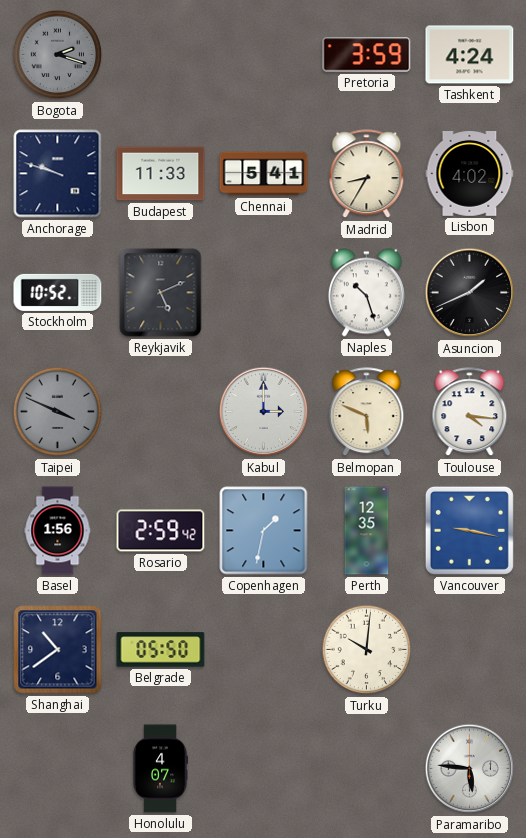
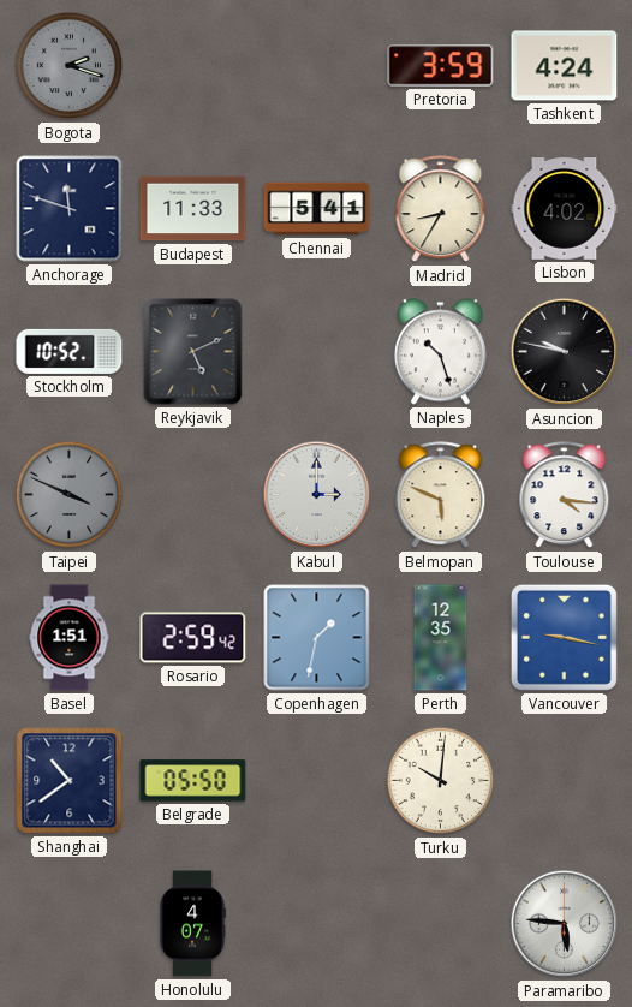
Anchorage: 9:48 -> 11:48
Asuncion: 1:41 -> 9:47
Basel: 1:56 -> 1:51
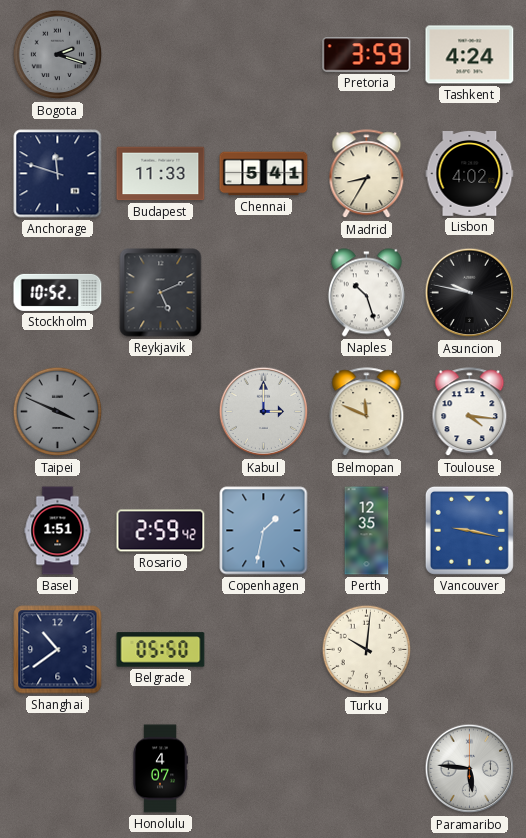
Belmopan: 5:49 -> 11:49
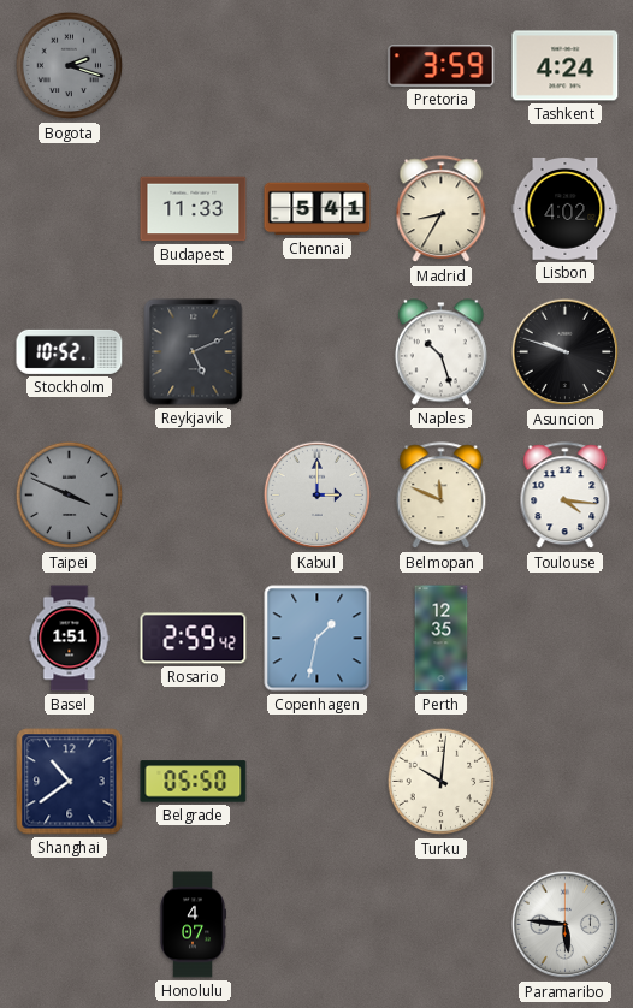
Anchorage: 11:48 -> none
Asuncion: 9:47 -> 9:48
Vancouver: 9:17 -> none
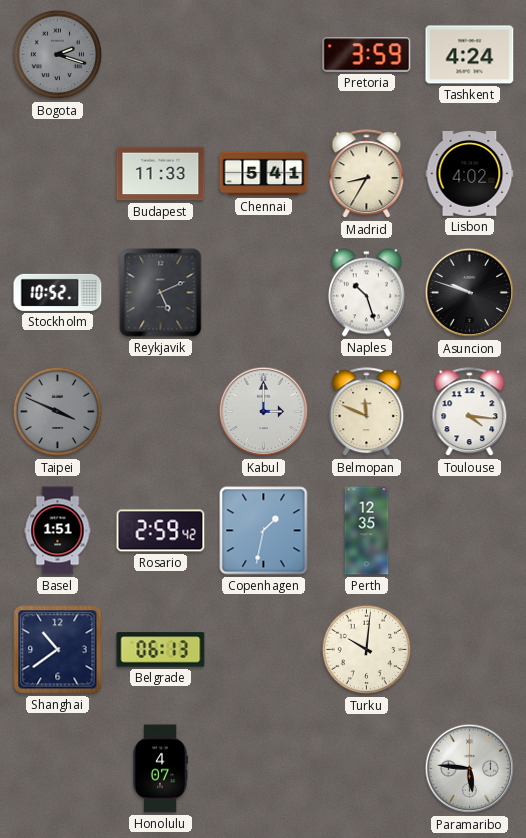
Belgrade: 05:50 -> 06:13
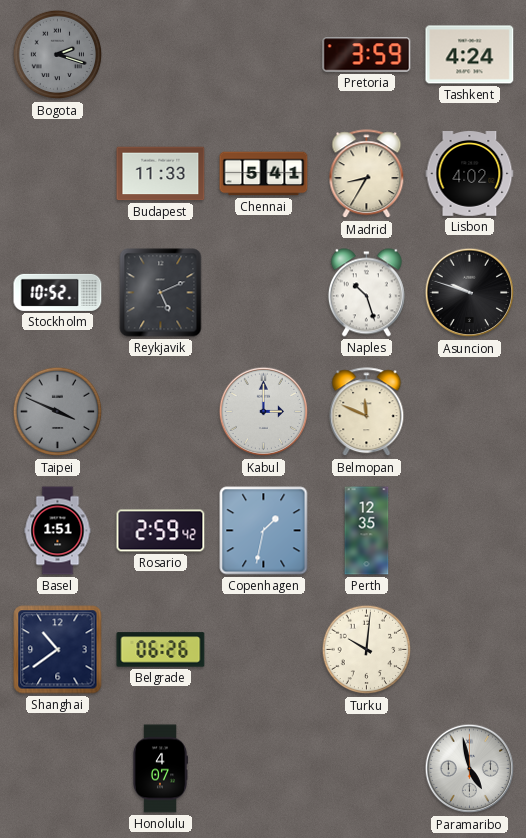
Toulouse: 4:16 -> none
Belgrade: 06:13 -> 06:26
Paramaribo: 5:46 -> 4:58
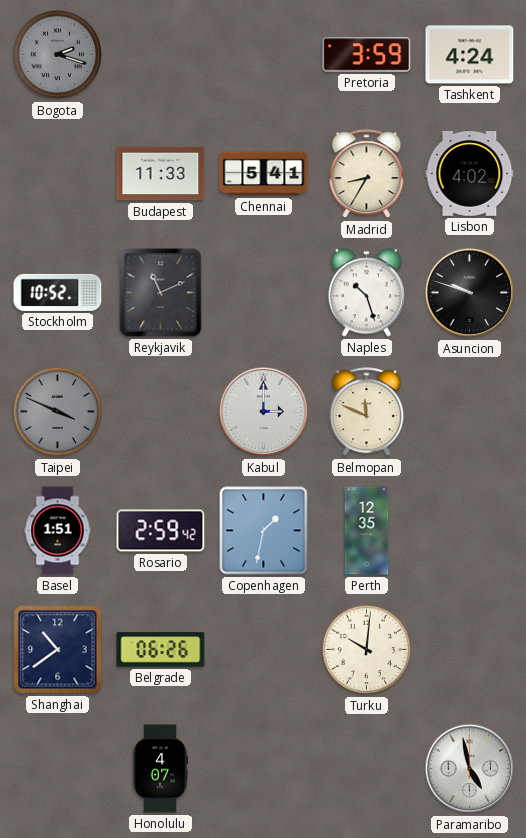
Reykjavik: 5:11 -> 11:11
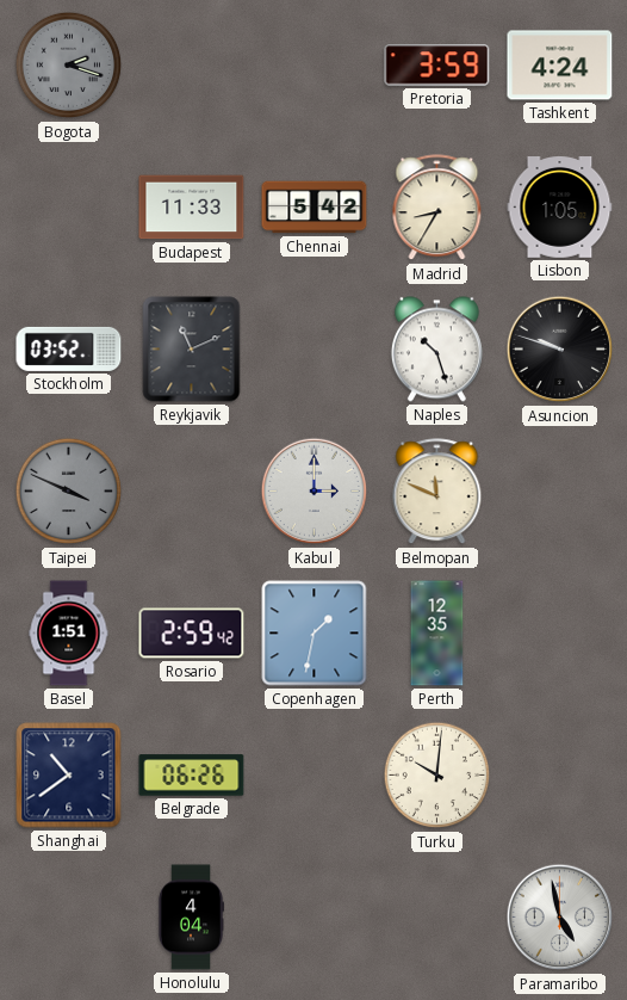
Chennai: 5:41 -> 5:42
Lisbon: 4:02 -> 1:05
Stockholm: 10:52 -> 03:52
Honolulu: 4:07 -> 4:04
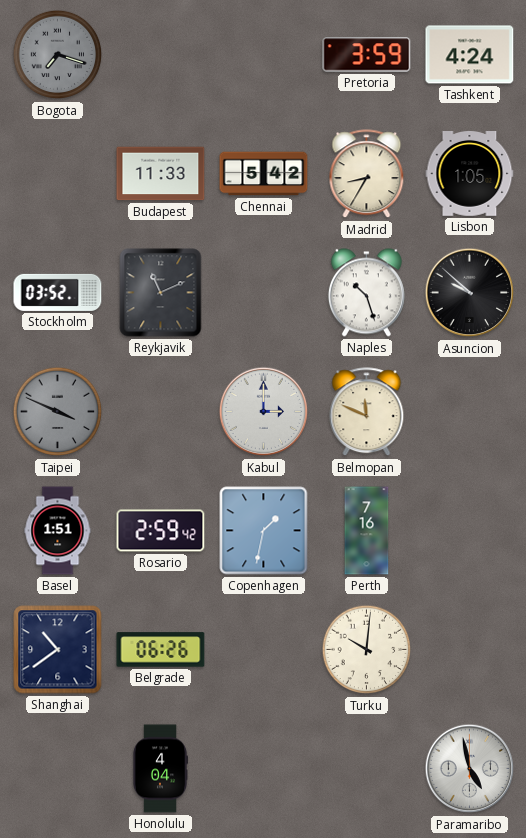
Bogota: 2:18 -> 7:18
Asuncion: 9:48 -> 9:52
Perth: 12:35 -> 7:16
